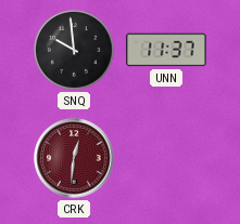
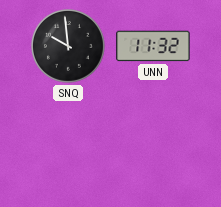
UNN: 11:37 -> 11:32
CRK: 12:31 -> none
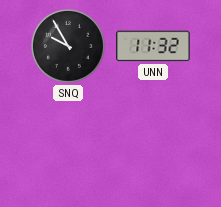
SNQ: 9:59 -> 9:55
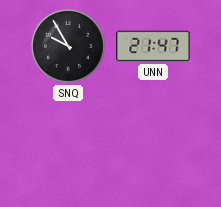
UNN: 11:32 -> 21:47
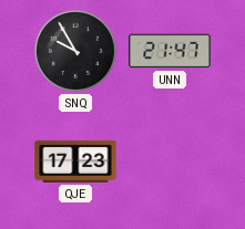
QJE: none -> 17:23
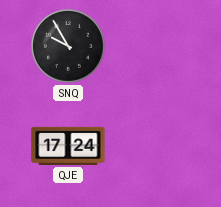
UNN: 21:47 -> none
QJE: 17:23 -> 17:24
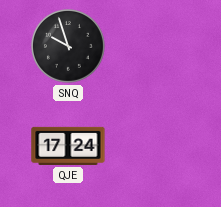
SNQ: 9:55 -> 9:57
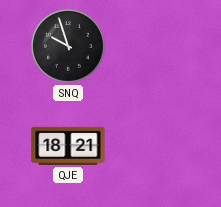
QJE: 17:24 -> 18:21
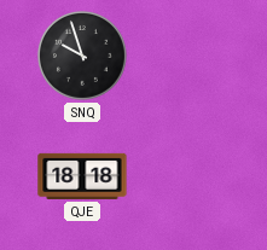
QJE: 18:21 -> 18:18
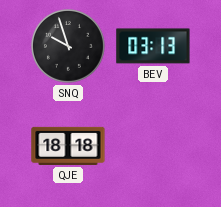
BEV: none -> 03:13
